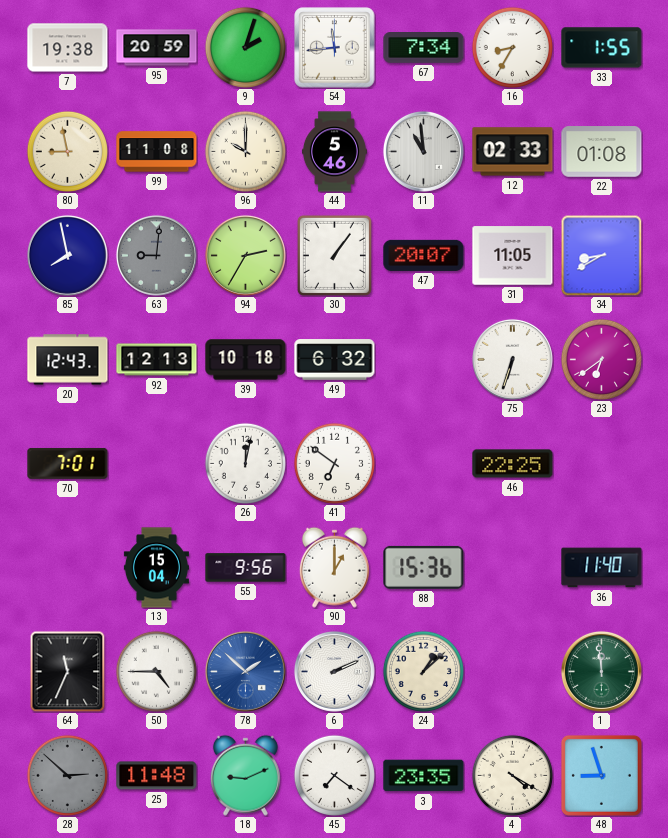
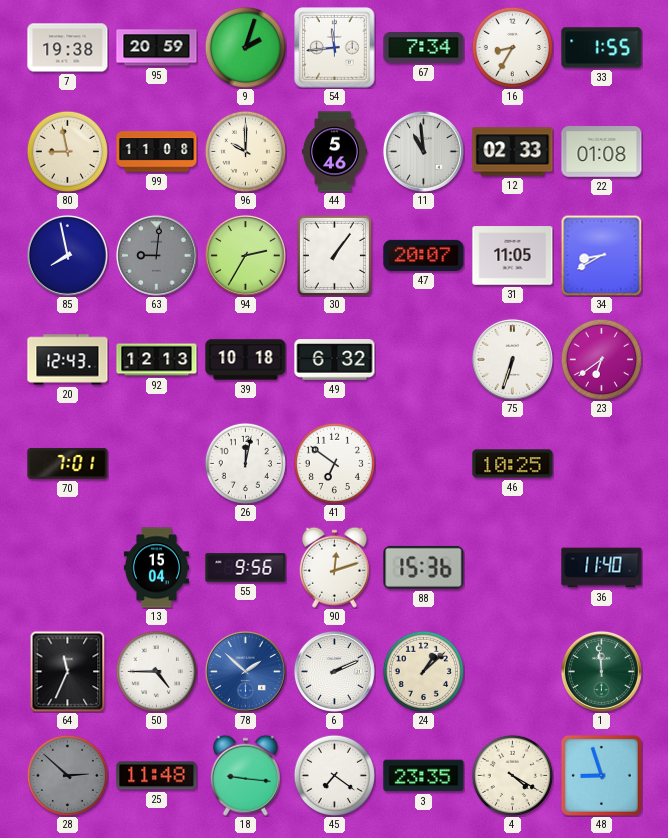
46: 22:25 -> 10:25
90: 1:00 -> 12:12
18: 9:11 -> 9:16
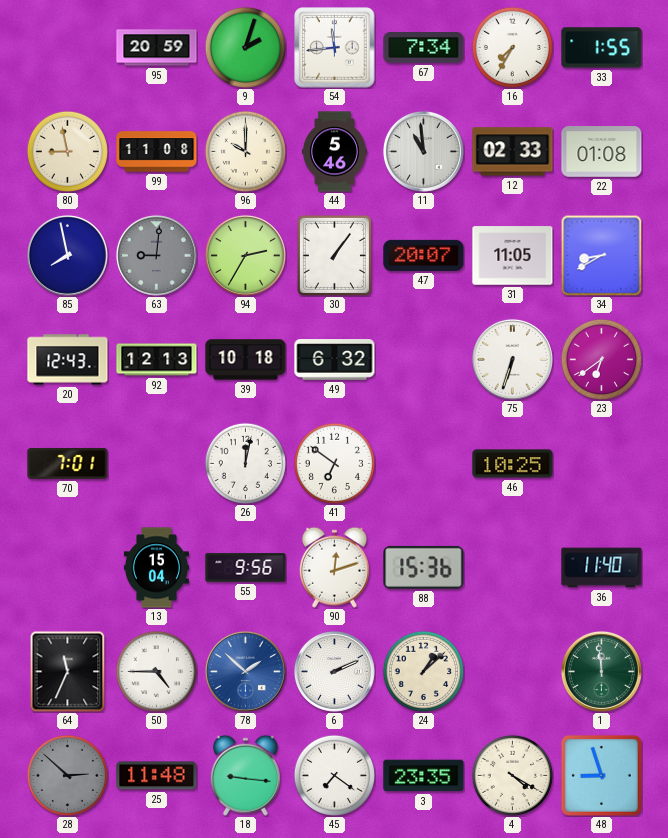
7: 19:38 -> none
16: 8:35 -> 7:35
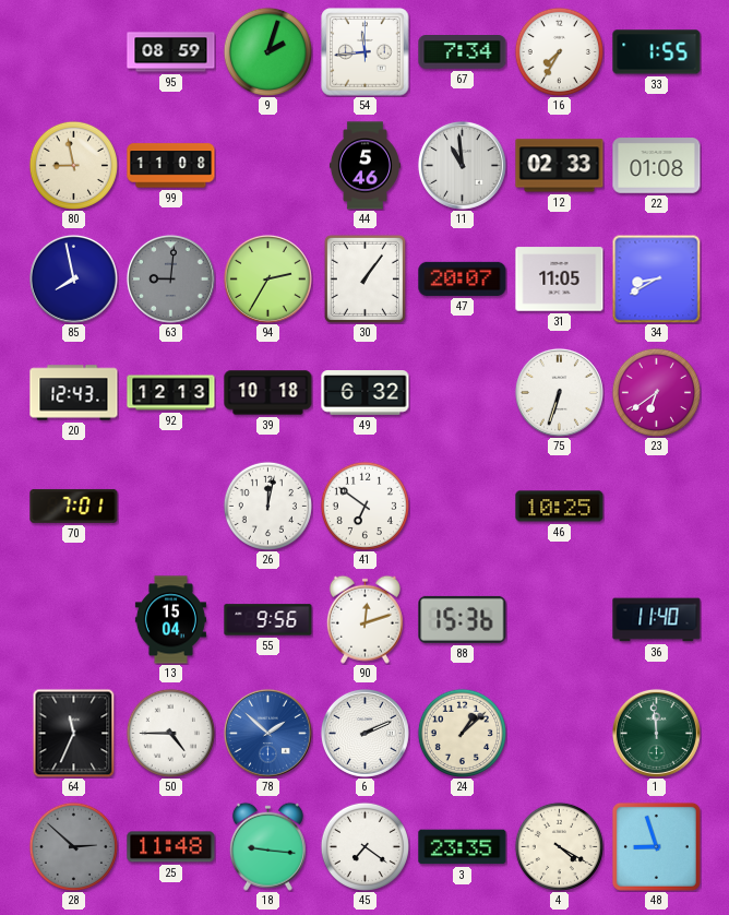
95: 20:59 -> 08:59
96: 10:00 -> none
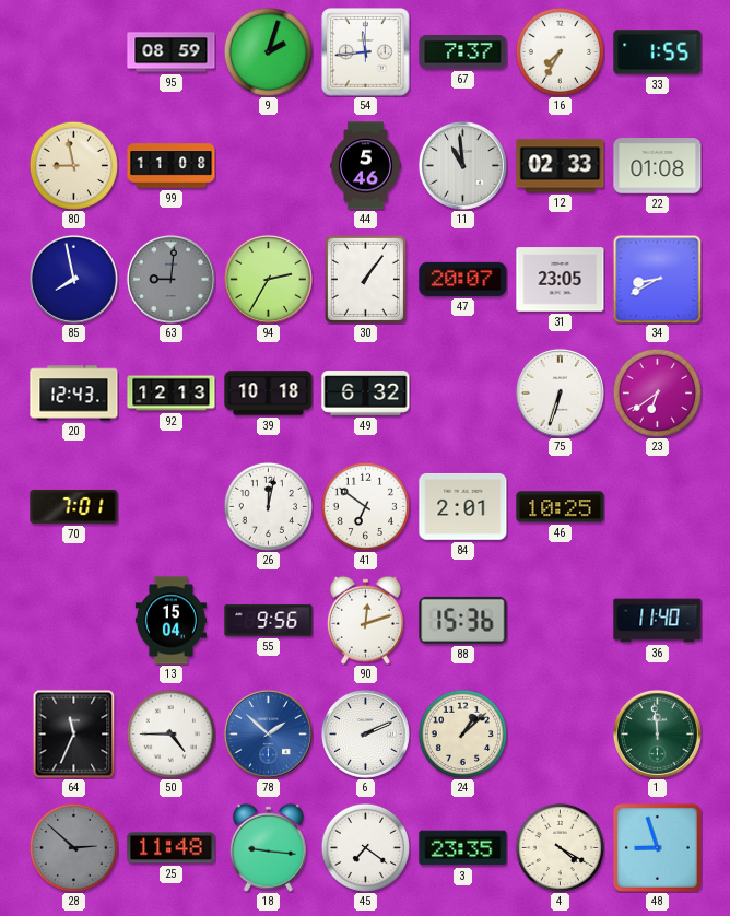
67: 7:34 -> 7:37
31: 11:05 -> 23:05
84: none -> 2:01
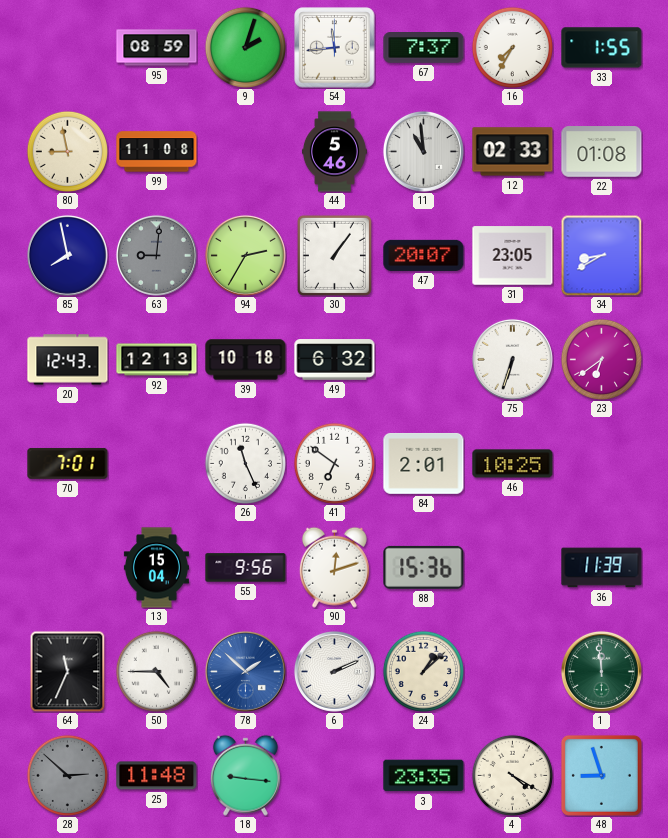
26: 12:02 -> 11:26
36: 11:40 -> 11:39
45: 7:21 -> none
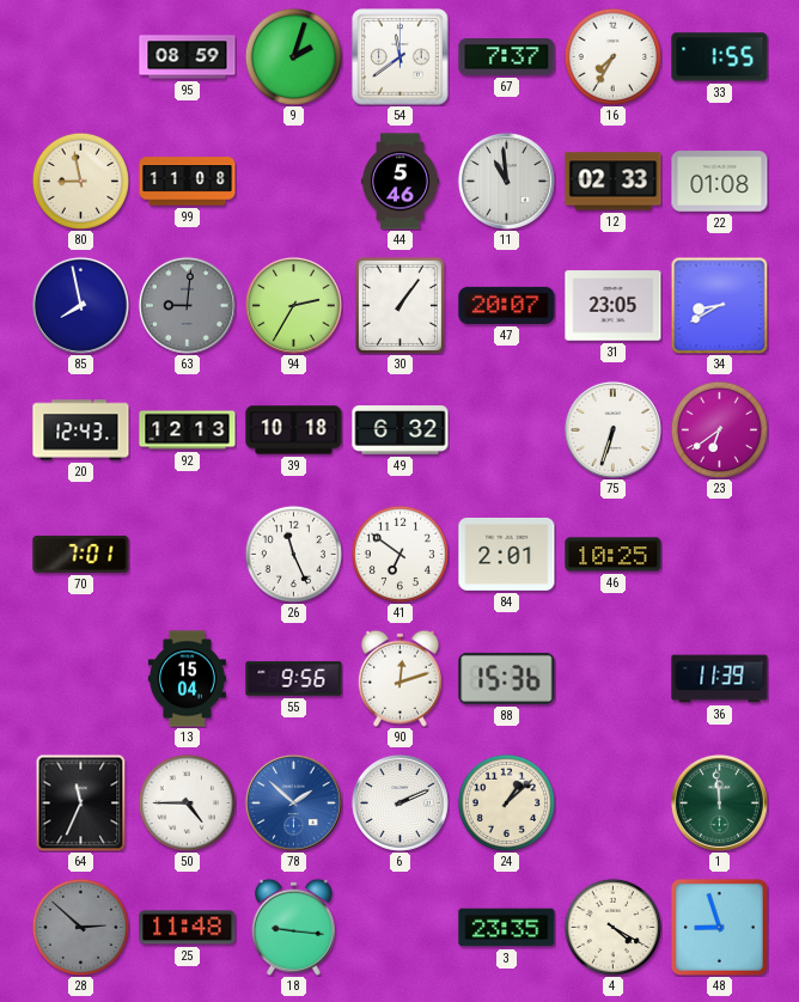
54: 11:44 -> 11:39
